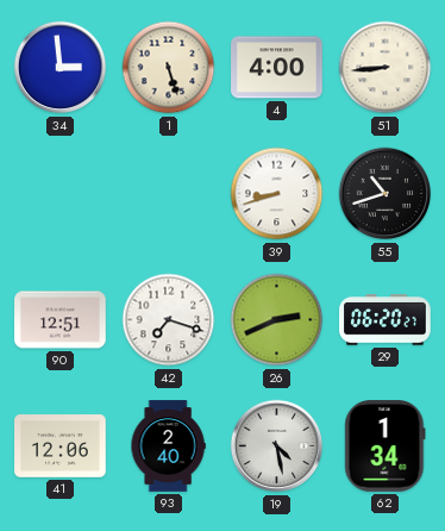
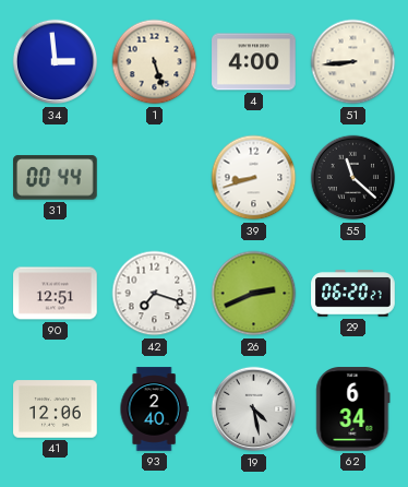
31: none -> 00:44
55: 10:42 -> 11:22
62: 1:34 -> 6:34
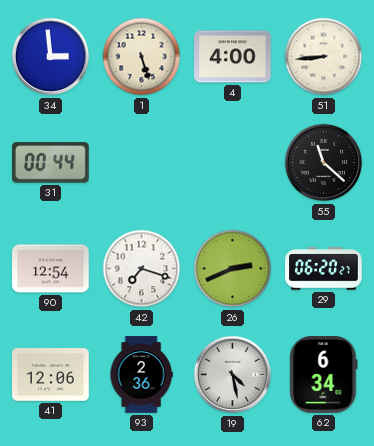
39: 8:42 -> none
90: 12:51 -> 12:54
93: 2:40 -> 2:36
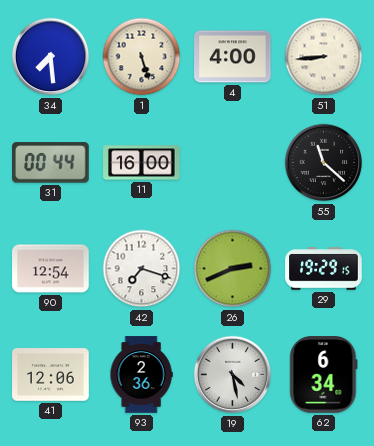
34: 2:59 -> 7:29
11: none -> 16:00
29: 06:20 -> 19:29
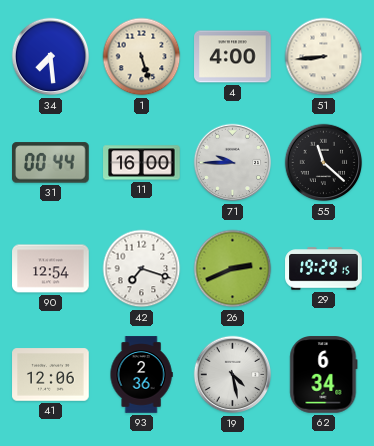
71: none -> 9:45
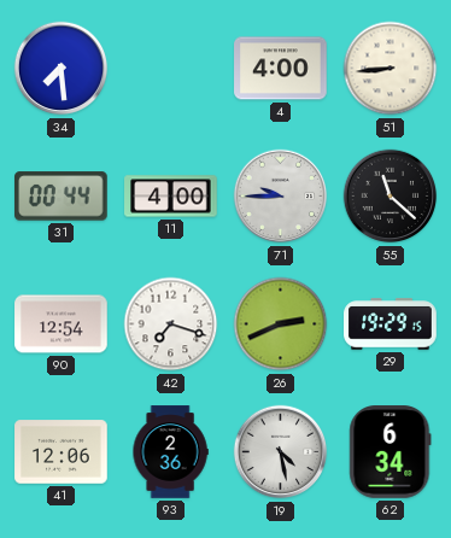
1: 5:27 -> none
11: 16:00 -> 4:00
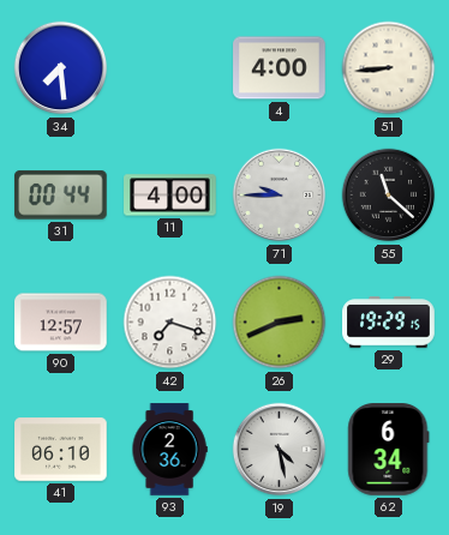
90: 12:54 -> 12:57
41: 12:06 -> 06:10
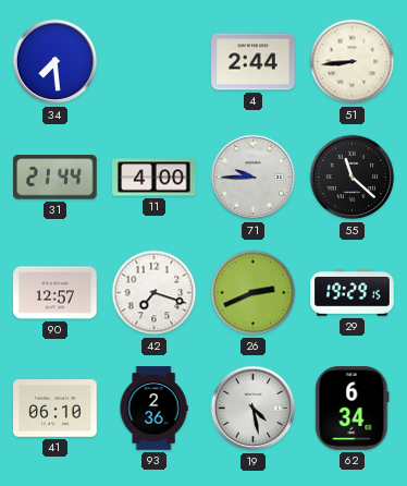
4: 4:00 -> 2:44
31: 00:44 -> 21:44
